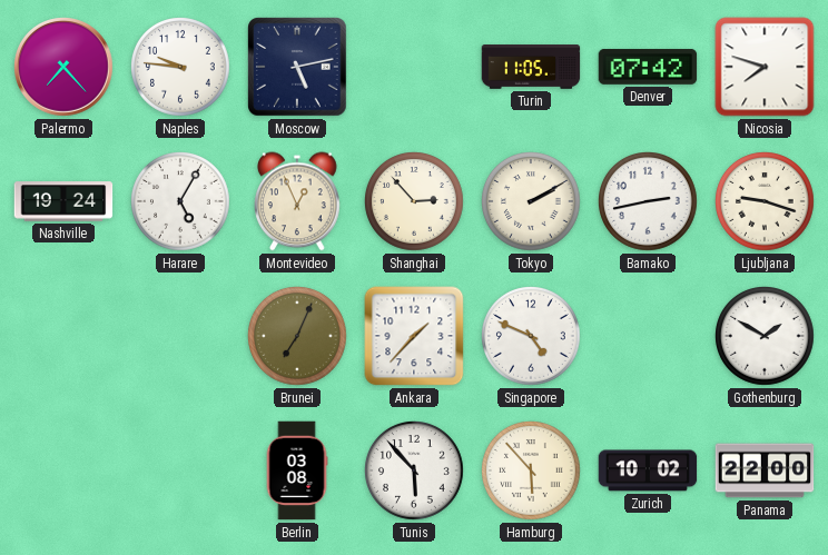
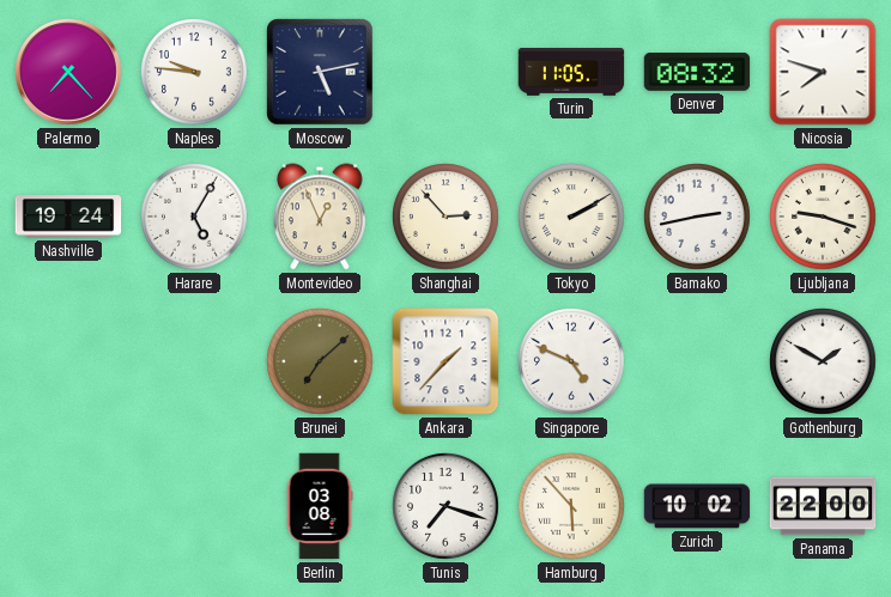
Denver: 07:42 -> 08:32
Brunei: 7:04 -> 7:08
Tunis: 5:53 -> 7:18
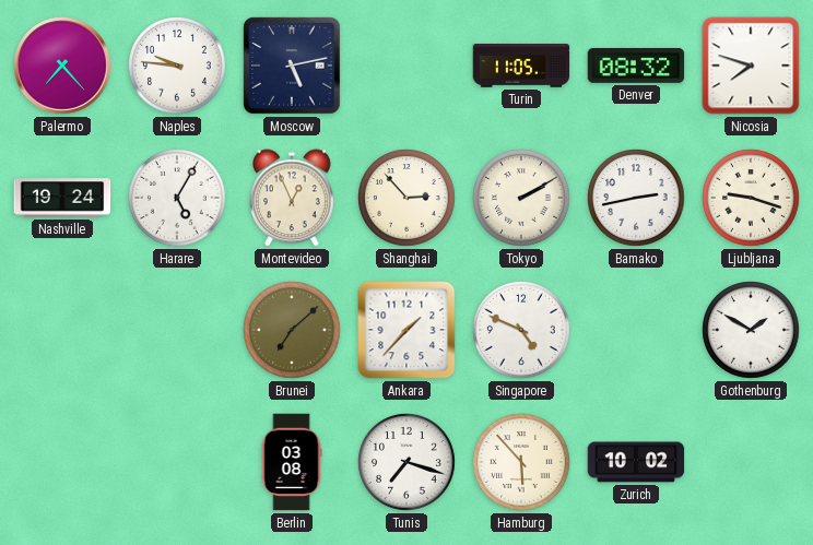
Panama: 22:00 -> none
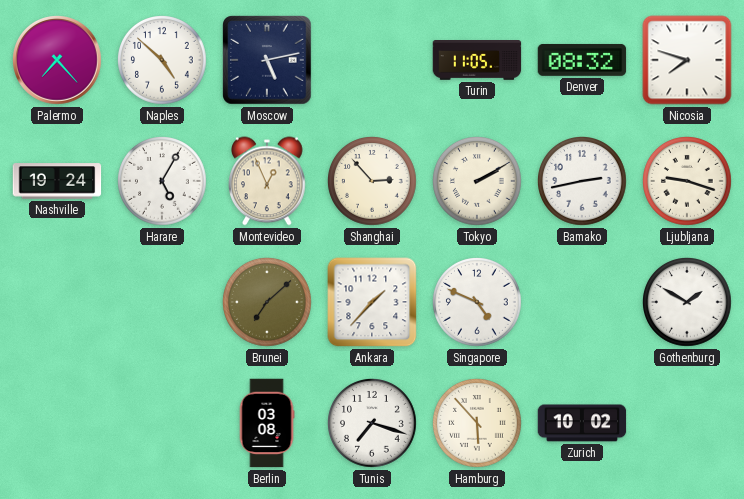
Naples: 9:46 -> 4:52
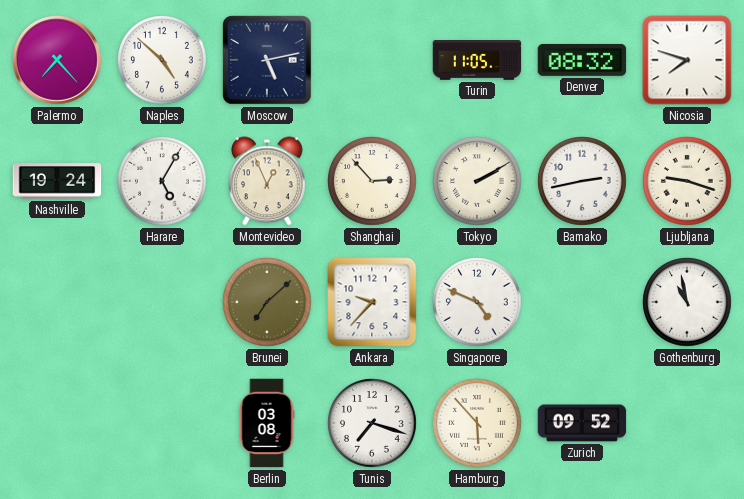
Ankara: 1:37 -> 9:37
Gothenburg: 1:50 -> 10:58
Zurich: 10:02 -> 09:52
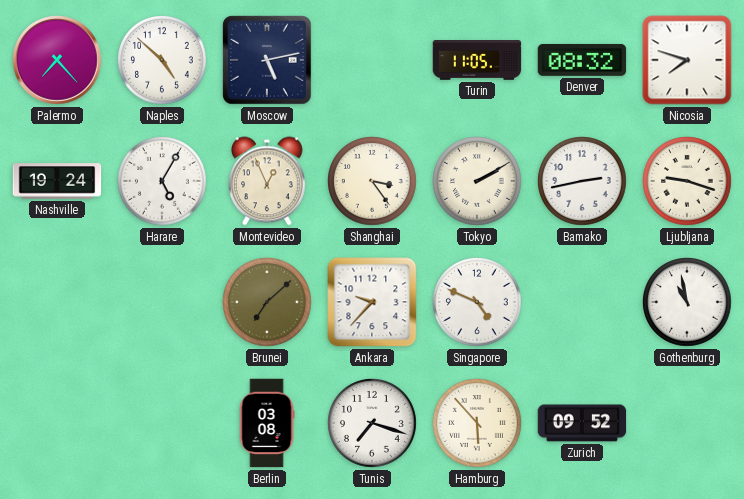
Shanghai: 2:53 -> 3:24
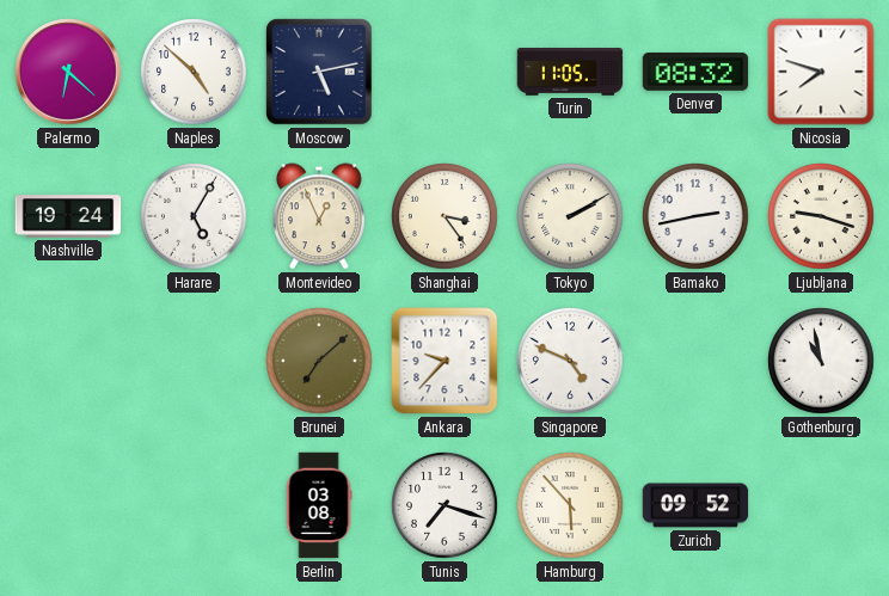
Palermo: 7:23 -> 6:22
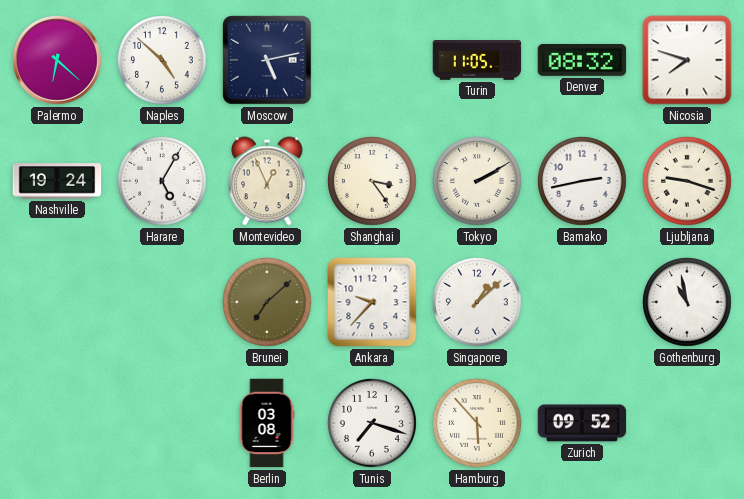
Singapore: 4:49 -> 1:08
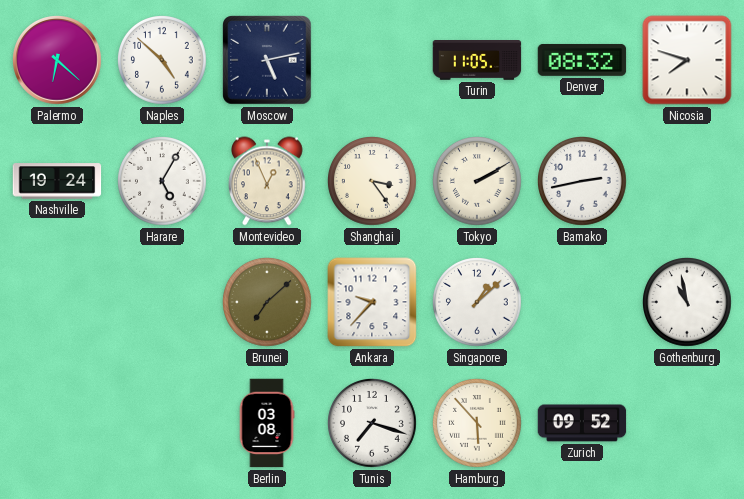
Ljubljana: 9:18 -> none
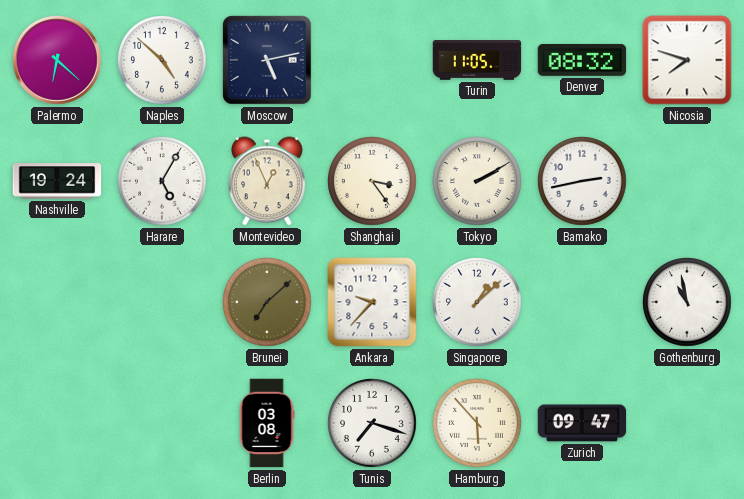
Zurich: 09:52 -> 09:47
